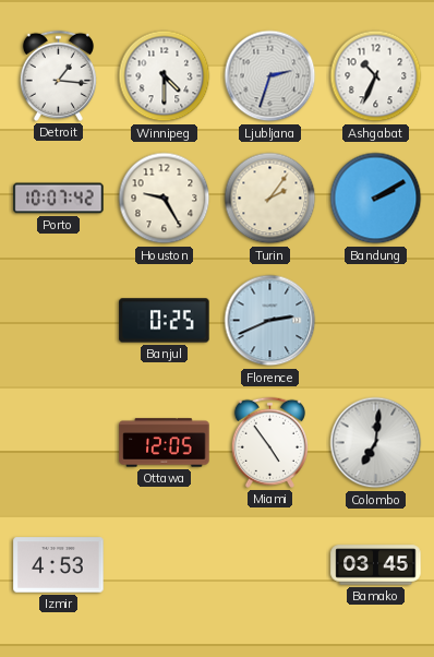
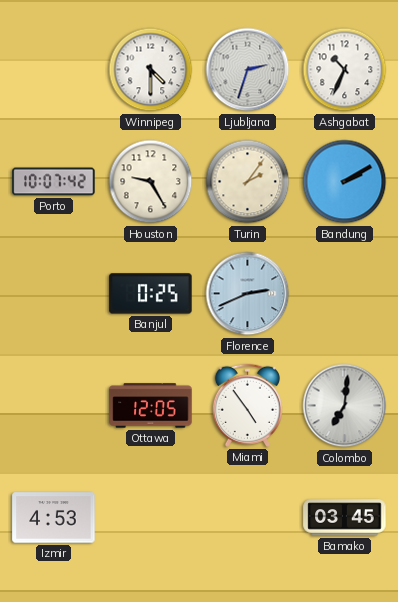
Detroit: 1:16 -> none
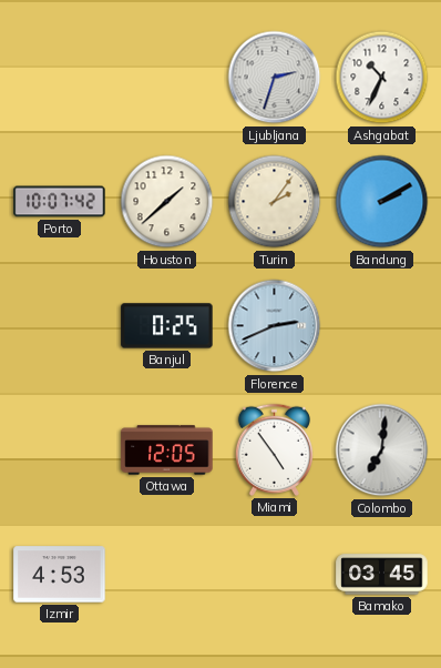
Winnipeg: 4:30 -> none
Houston: 9:25 -> 1:38
